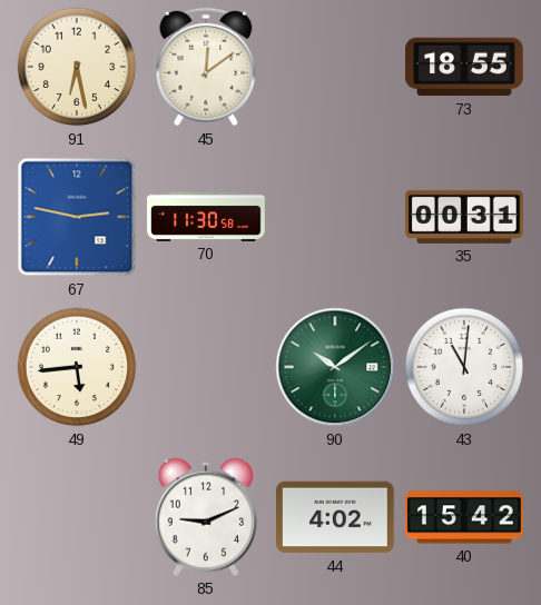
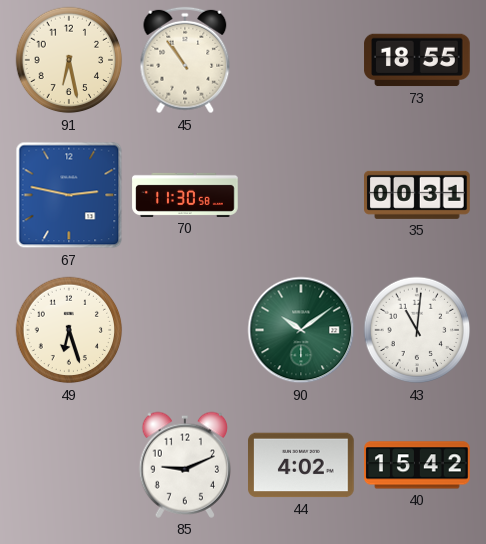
45: 12:09 -> 10:54
49: 5:44 -> 6:27
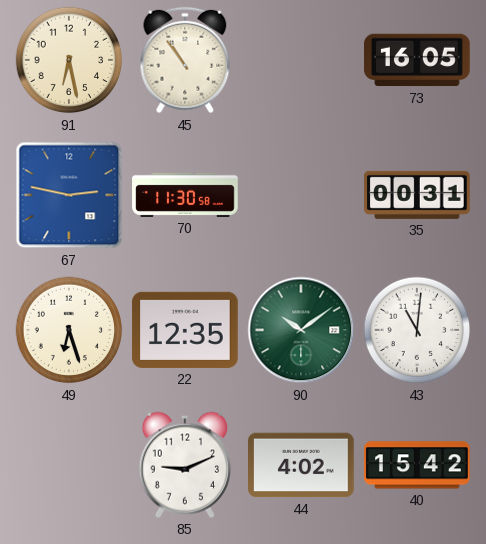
73: 18:55 -> 16:05
22: none -> 12:35
